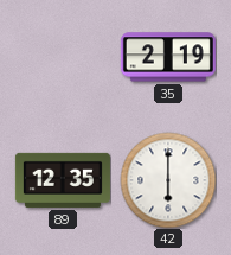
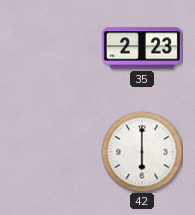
35: 2:19 -> 2:23
89: 12:35 -> none
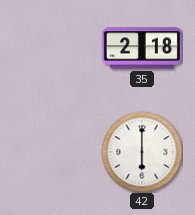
35: 2:23 -> 2:18
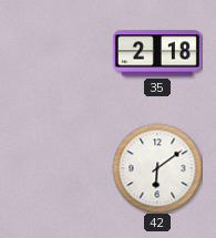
42: 6:00 -> 6:09
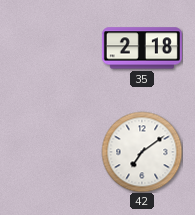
42: 6:09 -> 7:09
